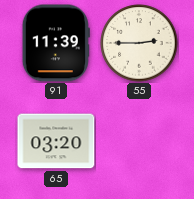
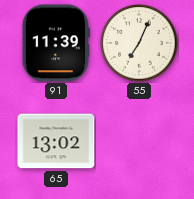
55: 2:45 -> 7:04
65: 03:20 -> 13:02
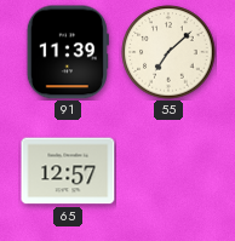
55: 7:04 -> 7:08
65: 13:02 -> 12:57
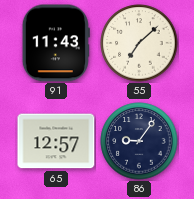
91: 11:39 -> 11:43
86: none -> 9:06
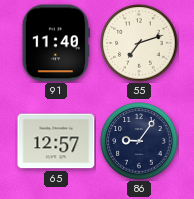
91: 11:43 -> 11:40
55: 7:08 -> 7:12
